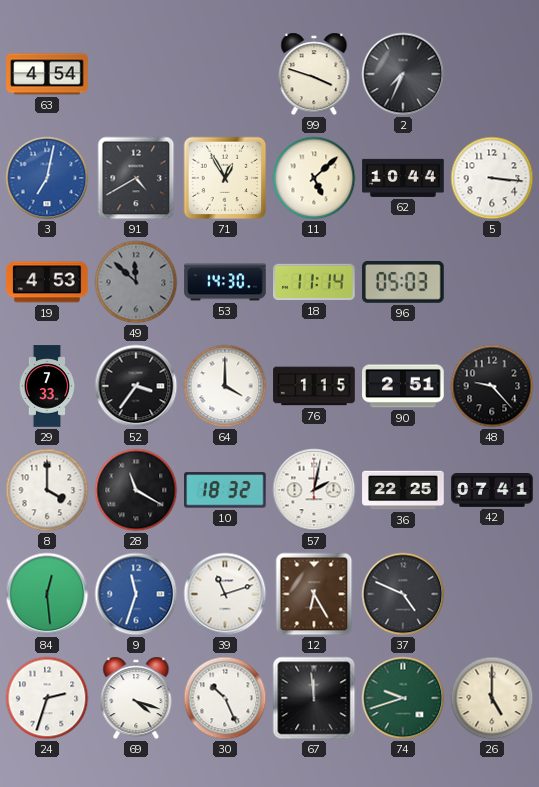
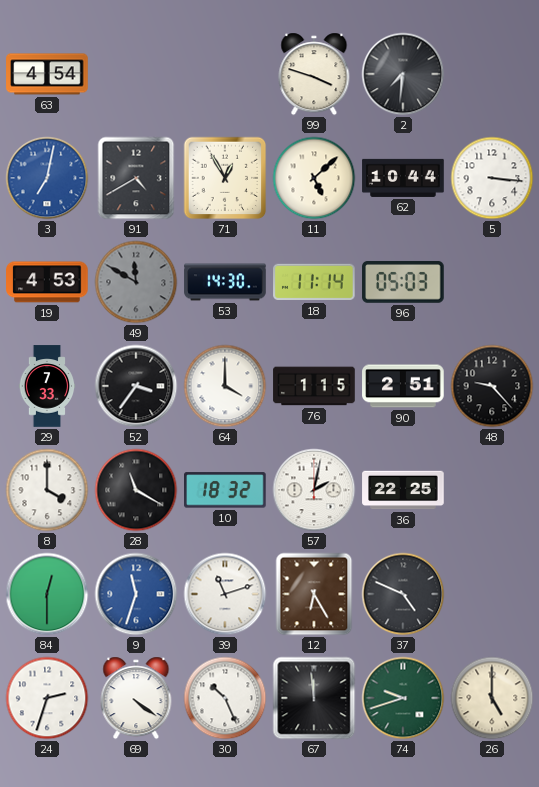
2: 7:34 -> 7:31
49: 11:52 -> 11:50
42: 07:41 -> none
84: 12:29 -> 12:30
69: 4:18 -> 4:21
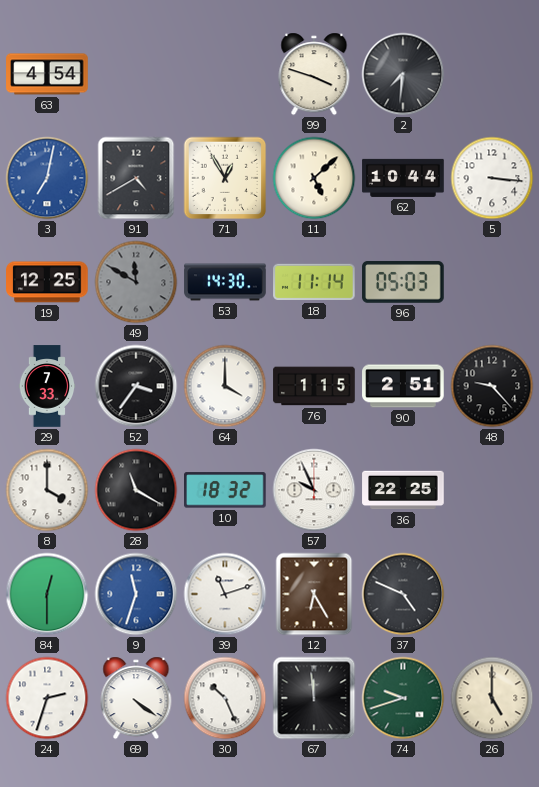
19: 4:53 -> 12:25
57: 2:02 -> 9:56
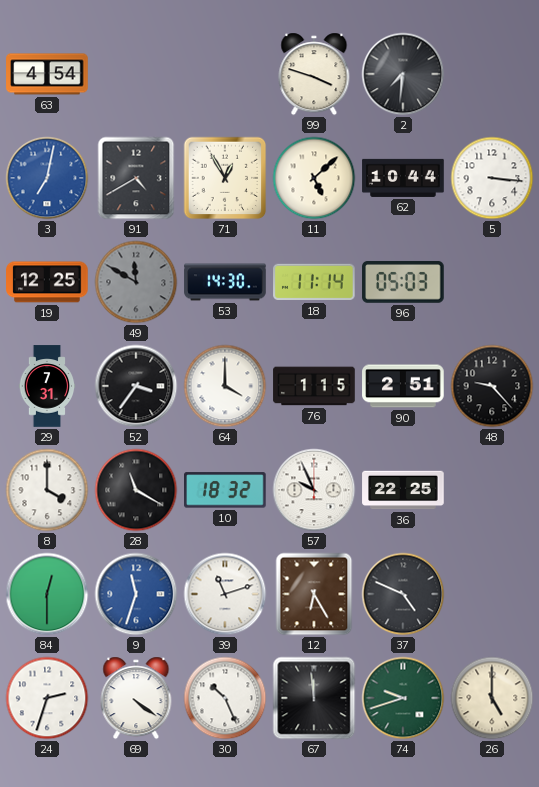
29: 7:33 -> 7:31
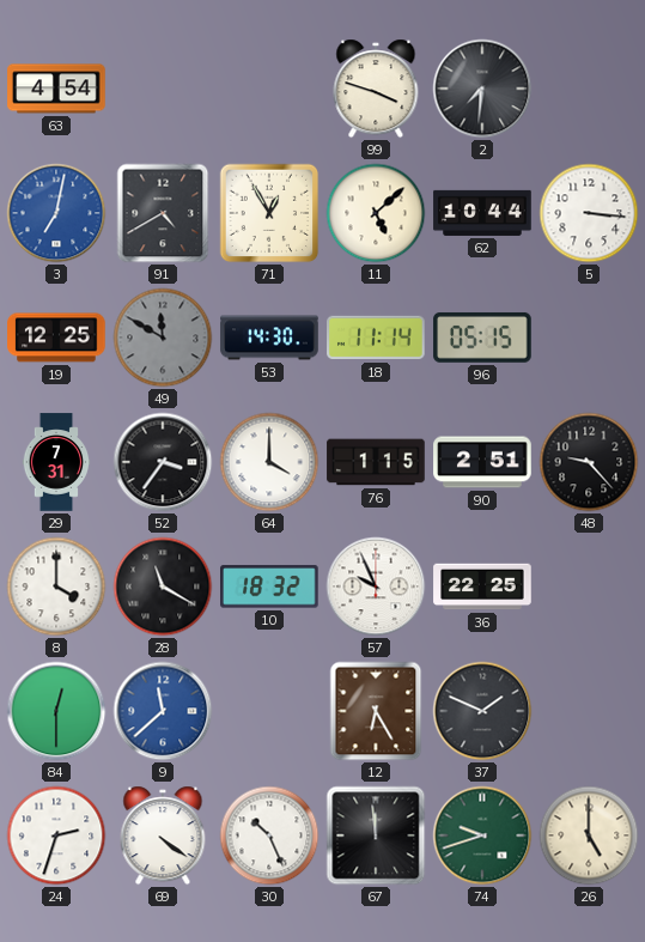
96: 05:03 -> 05:15
9: 11:33 -> 11:38
39: 11:12 -> none
37: 4:49 -> 1:49
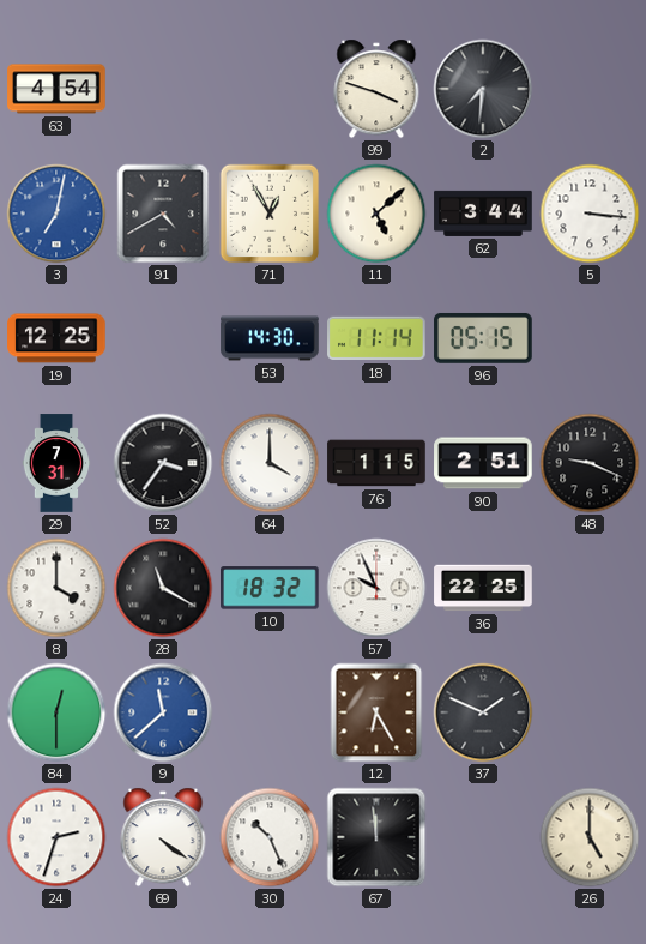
62: 10:44 -> 3:44
49: 11:50 -> none
48: 9:23 -> 9:19
74: 9:42 -> none
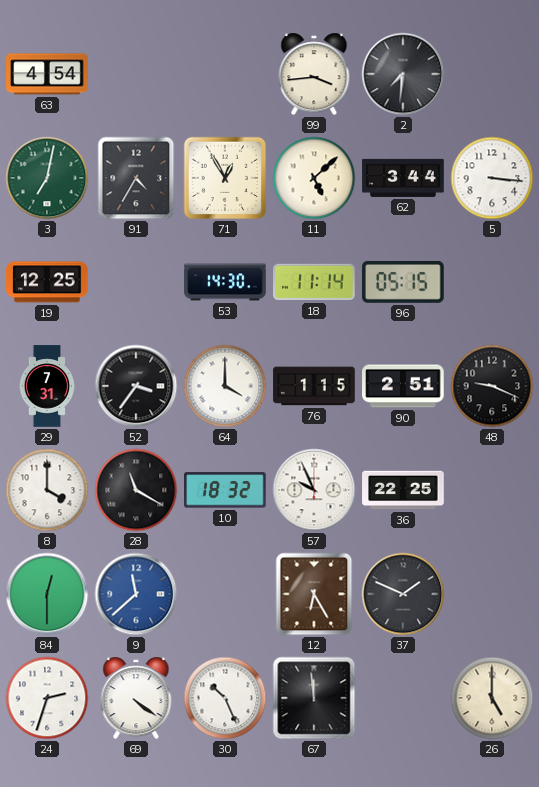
99: 3:48 -> 3:44
3 dial: blue -> green
91: 4:40 -> 4:35
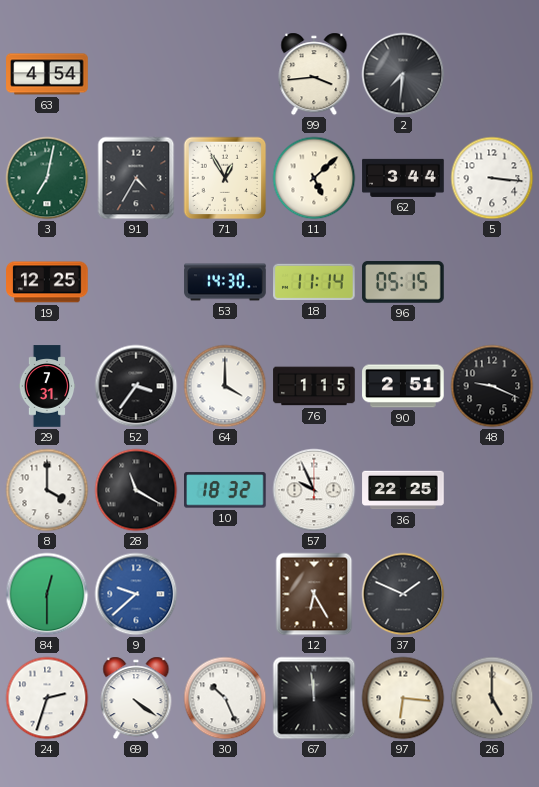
9: 11:38 -> 9:38
97: none -> 6:16
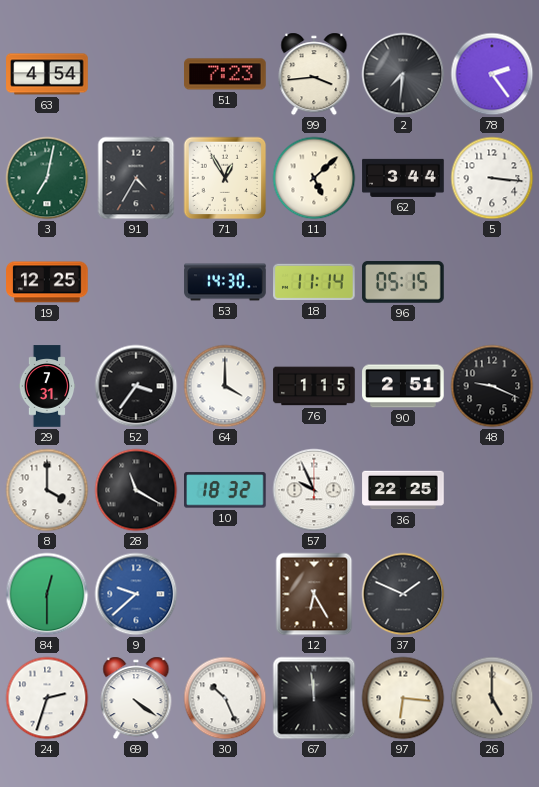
51: none -> 7:23
78: none -> 2:24
